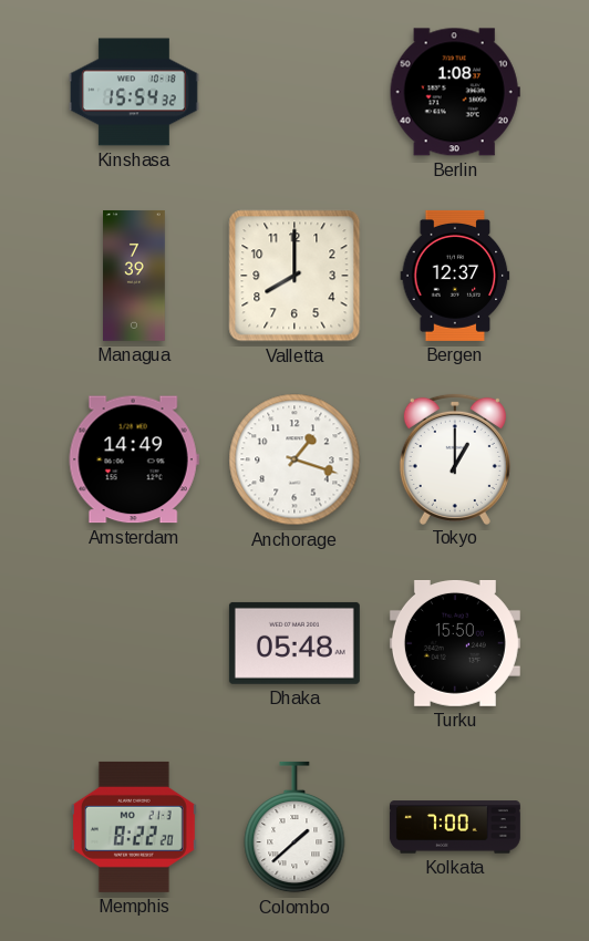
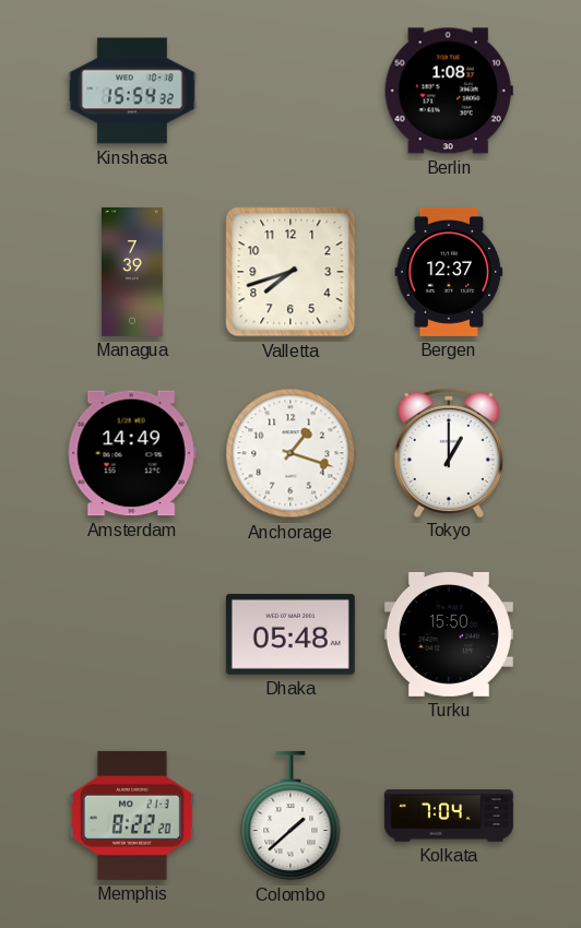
Valletta: 8:00 -> 7:42
Kolkata: 7:00 -> 7:04
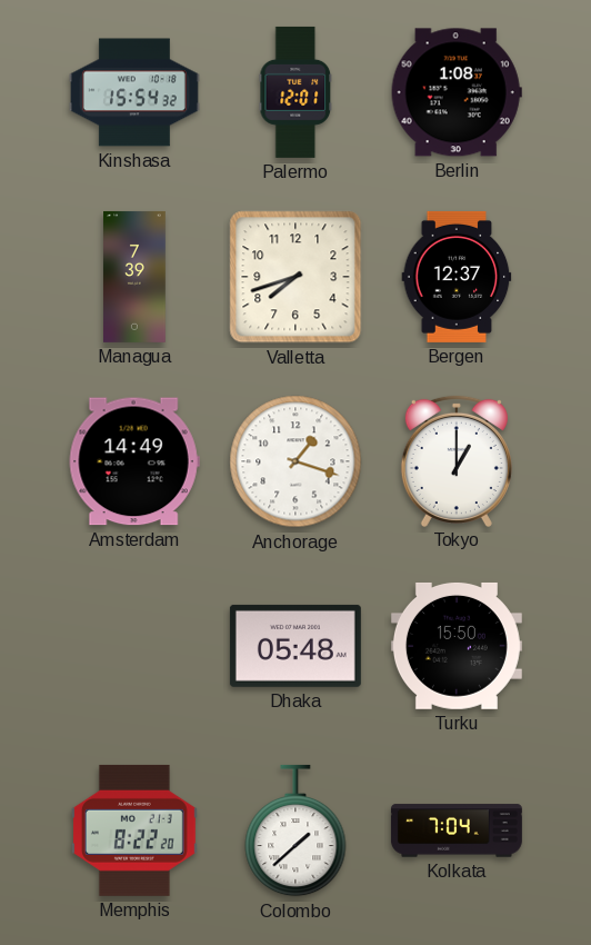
Palermo: none -> 12:01
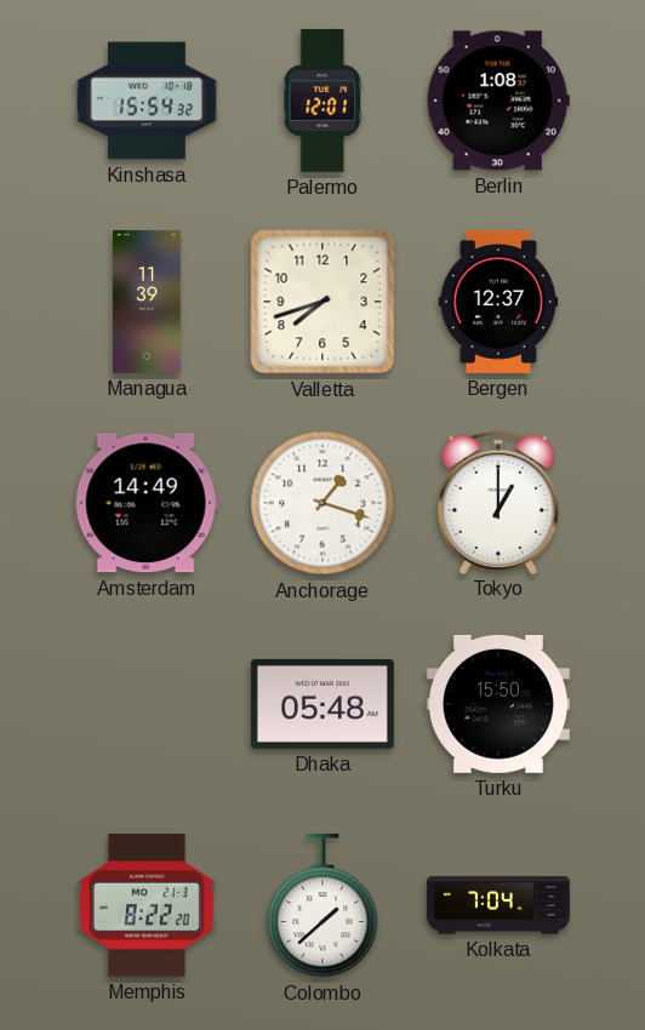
Managua: 7:39 -> 11:39
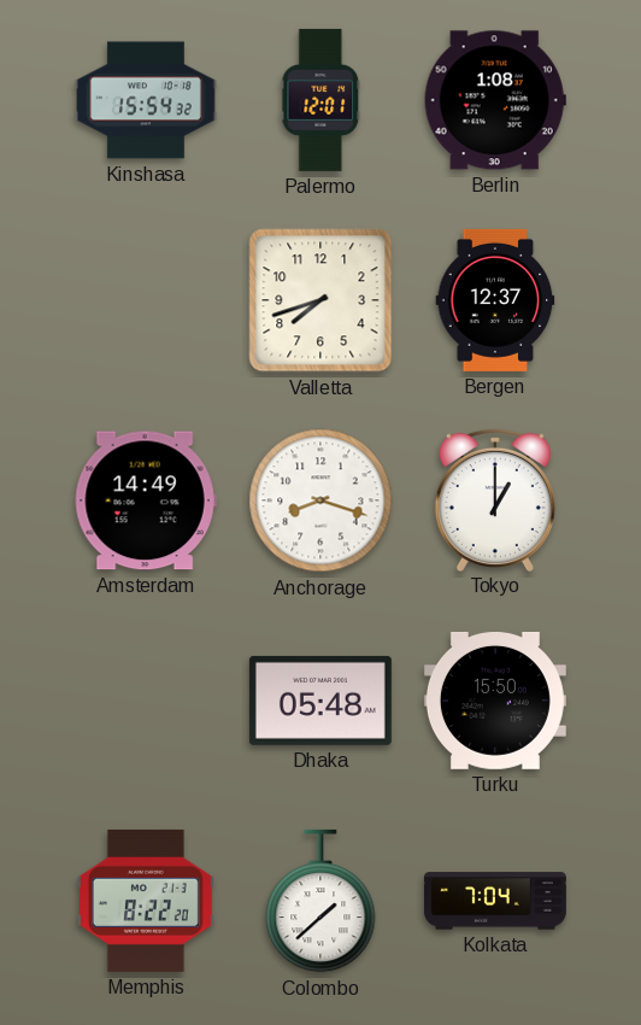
Managua: 11:39 -> none
Anchorage: 1:18 -> 8:18
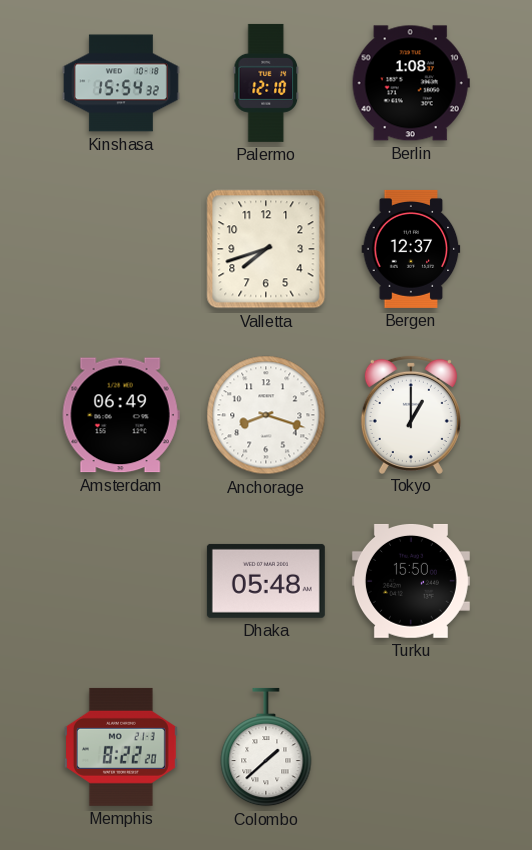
Palermo: 12:01 -> 12:10
Amsterdam: 14:49 -> 06:49
Kolkata: 7:04 -> none
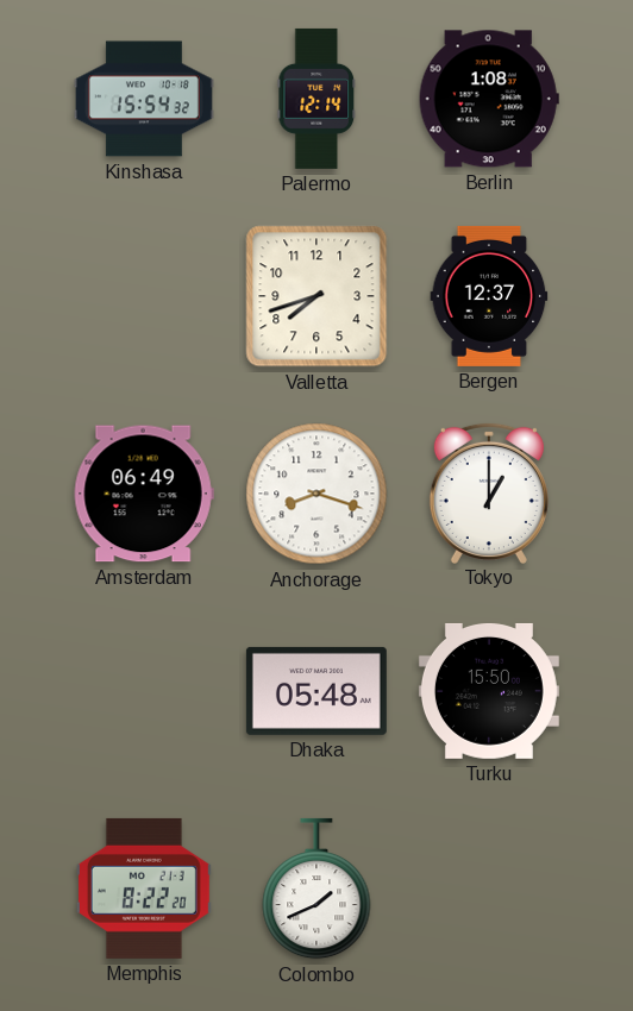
Palermo: 12:10 -> 12:14
Colombo: 1:38 -> 1:41
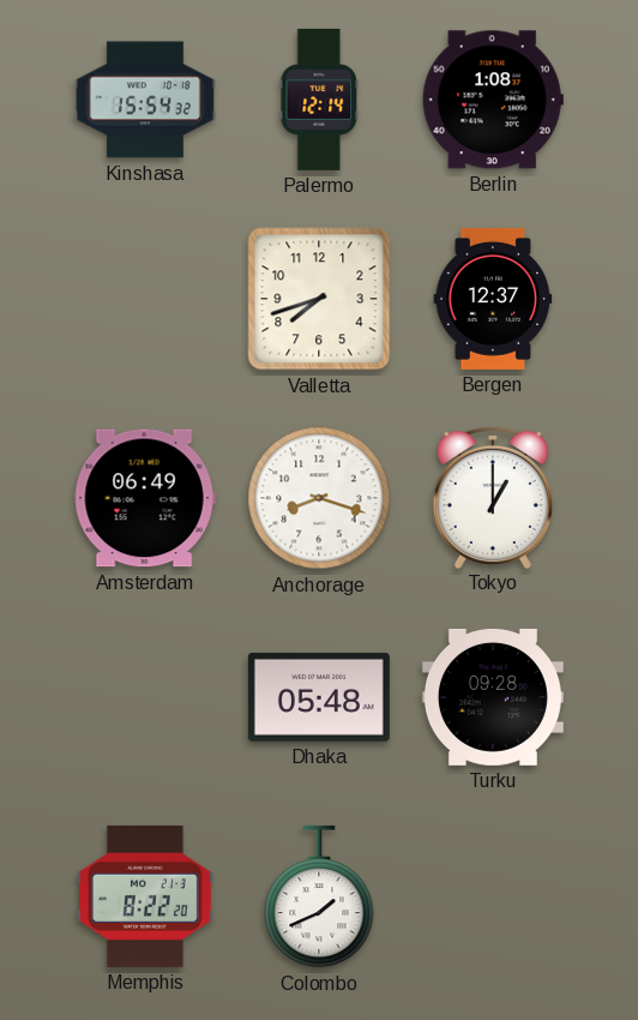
Turku: 15:50 -> 09:28
